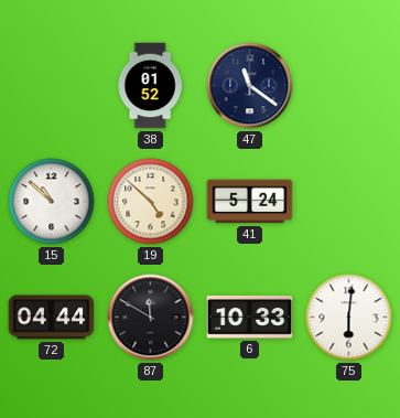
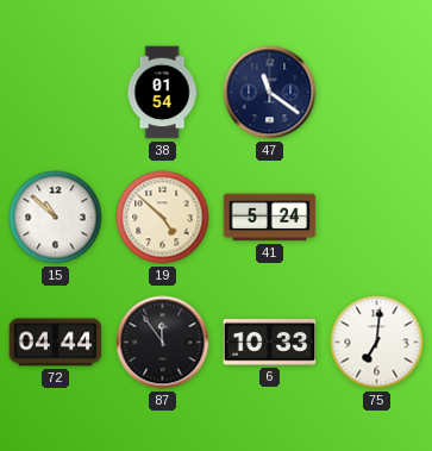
38: 01:52 -> 01:54
87: 11:50 -> 11:54
75: 6:01 -> 7:01
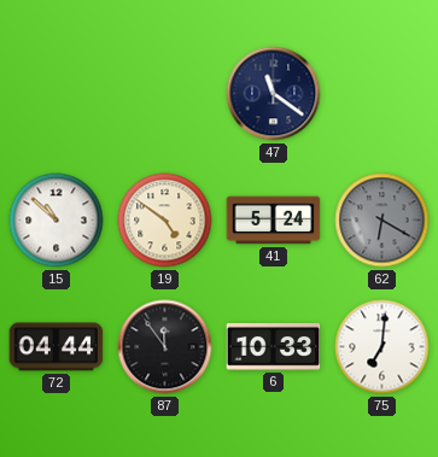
38: 01:54 -> none
19: 4:52 -> 4:51
62: none -> 6:20
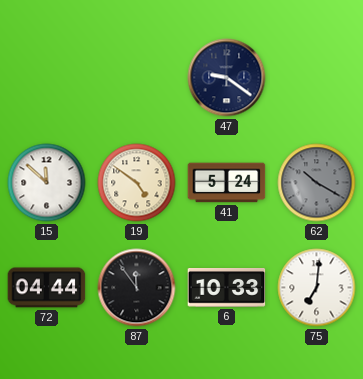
47: 11:21 -> 9:21
15: 10:52 -> 11:52
62: 6:20 -> 10:20
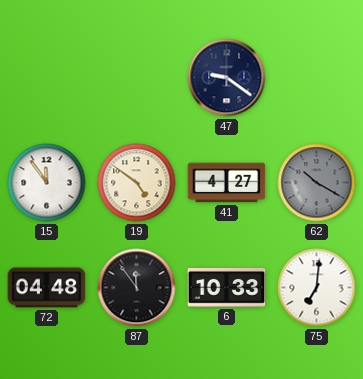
15: 11:52 -> 11:54
41: 5:24 -> 4:27
72: 04:44 -> 04:48
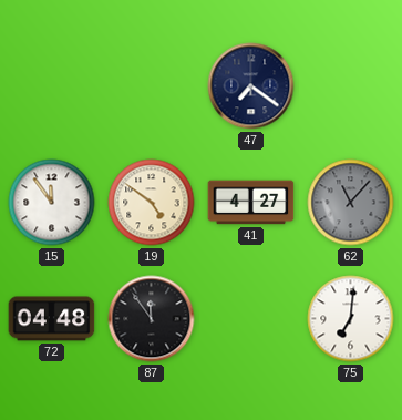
47: 9:21 -> 7:21
62: 10:20 -> 11:07
6: 10:33 -> none
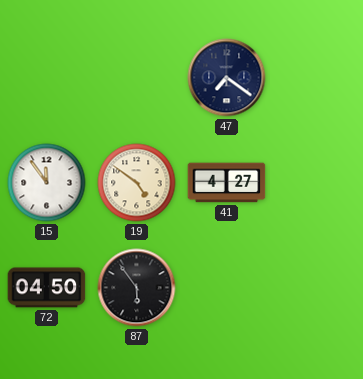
62: 11:07 -> none
72: 04:48 -> 04:50
87: 11:54 -> 5:54
75: 7:01 -> none
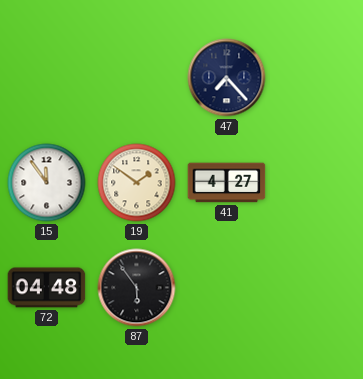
47: 7:21 -> 7:23
19: 4:51 -> 1:51
72: 04:50 -> 04:48
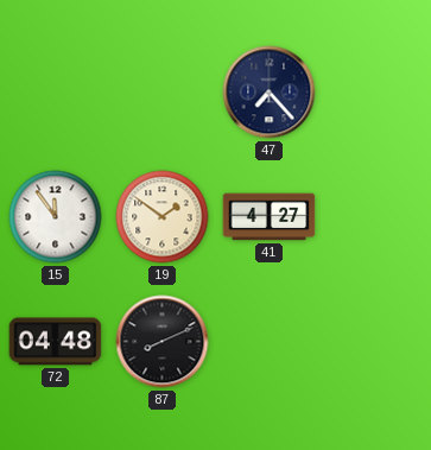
87: 5:54 -> 8:11
